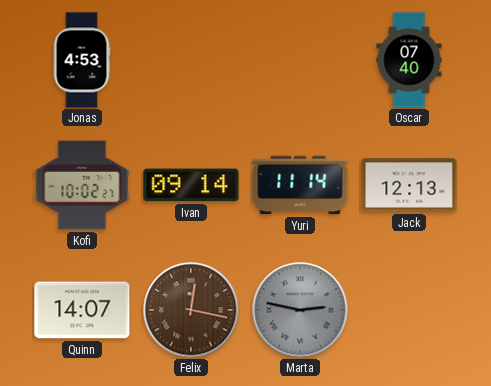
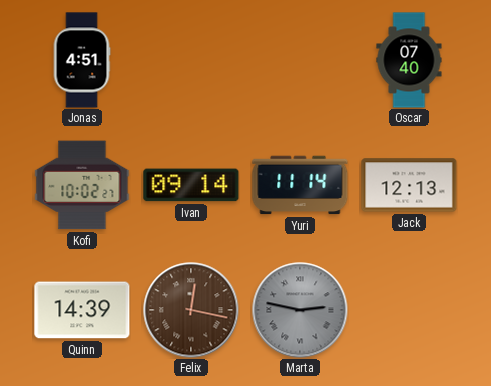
Jonas: 4:53 -> 4:51
Quinn: 14:07 -> 14:39
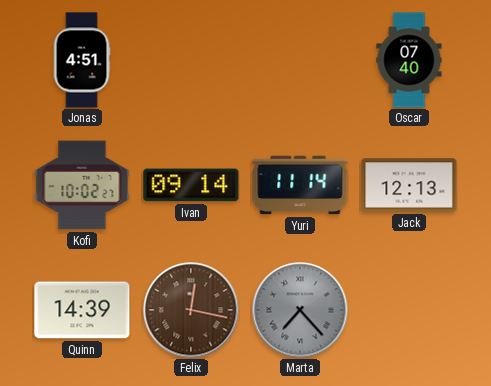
Marta: 2:47 -> 7:23
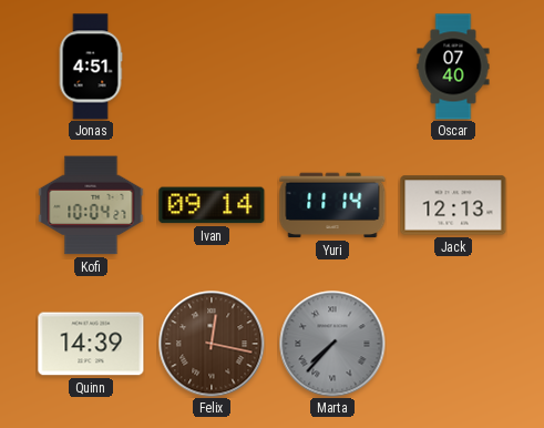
Kofi: 10:02 -> 10:04
Marta: 7:23 -> 7:37
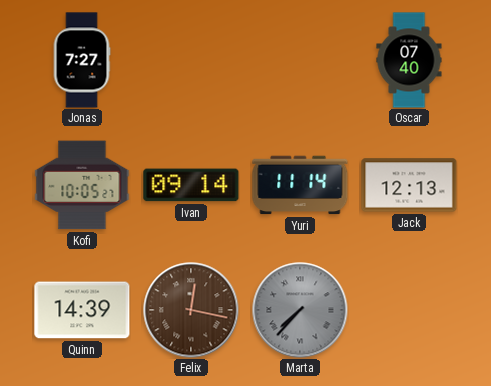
Jonas: 4:51 -> 7:27
Kofi: 10:04 -> 10:05
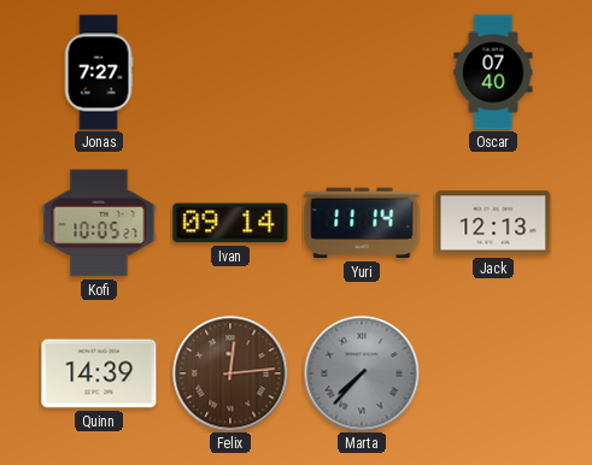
Felix: 12:17 -> 12:14
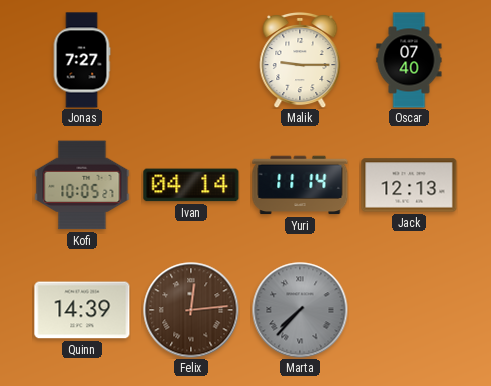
Malik: none -> 9:15
Ivan: 09:14 -> 04:14
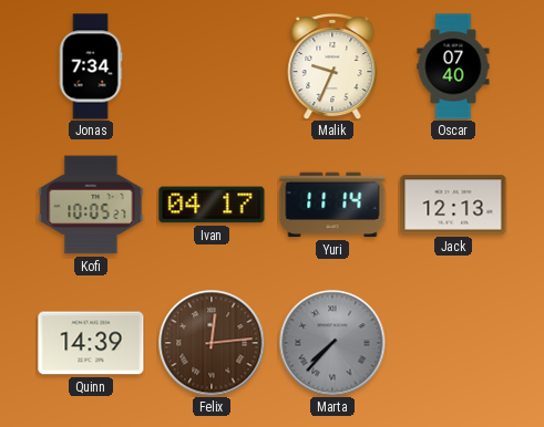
Jonas: 7:27 -> 7:34
Malik: 9:15 -> 9:34
Ivan: 04:14 -> 04:17
